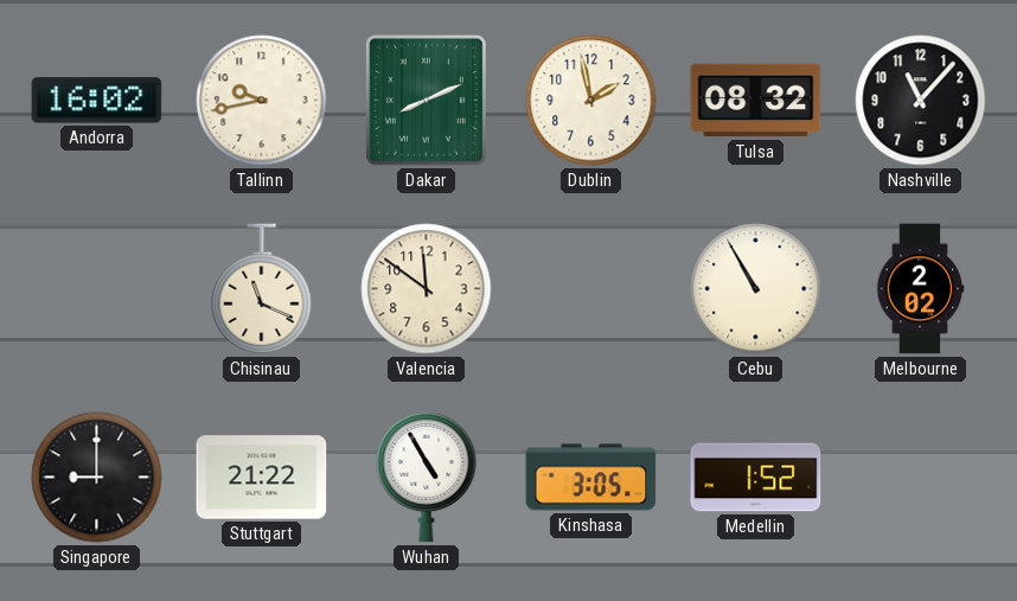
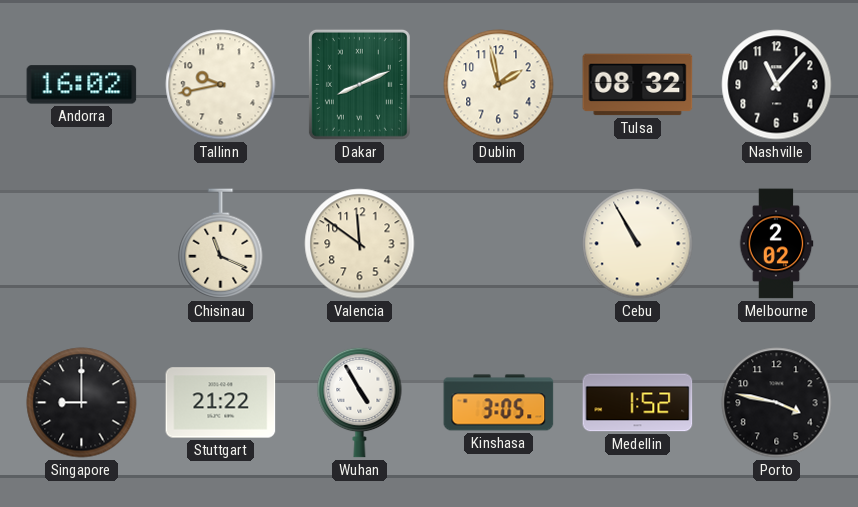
Porto: none -> 3:47
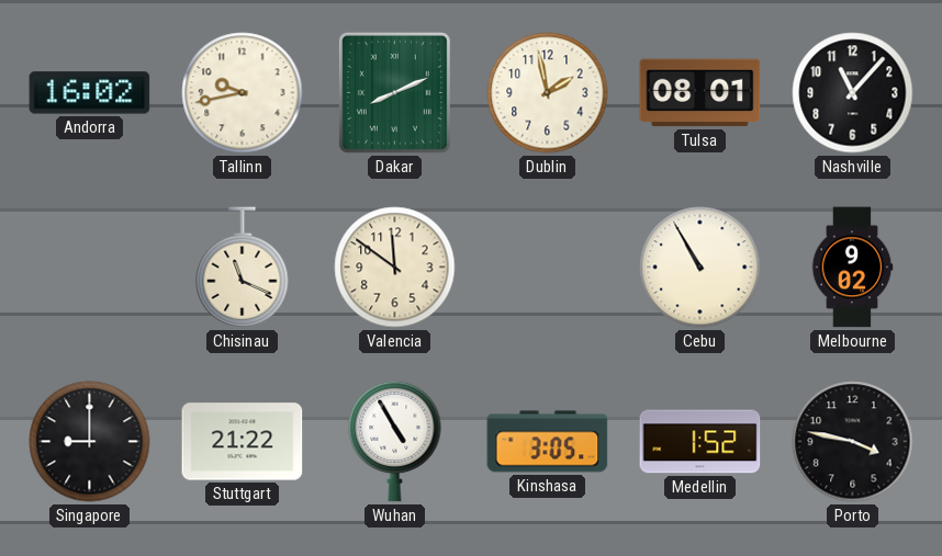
Tulsa: 08:32 -> 08:01
Melbourne: 2:02 -> 9:02
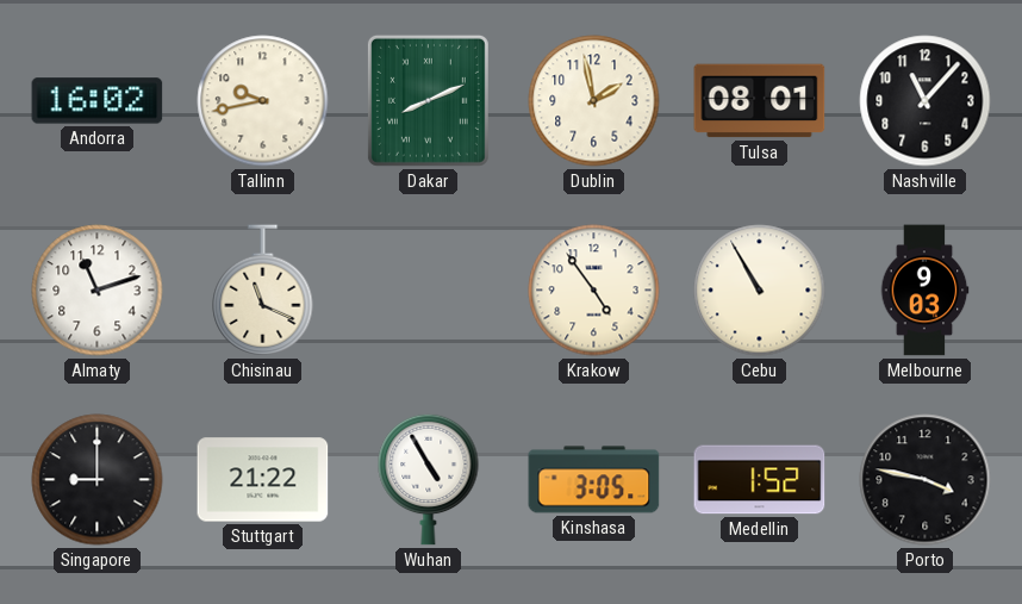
Almaty: none -> 11:12
Valencia: 11:51 -> none
Krakow: none -> 4:54
Melbourne: 9:02 -> 9:03
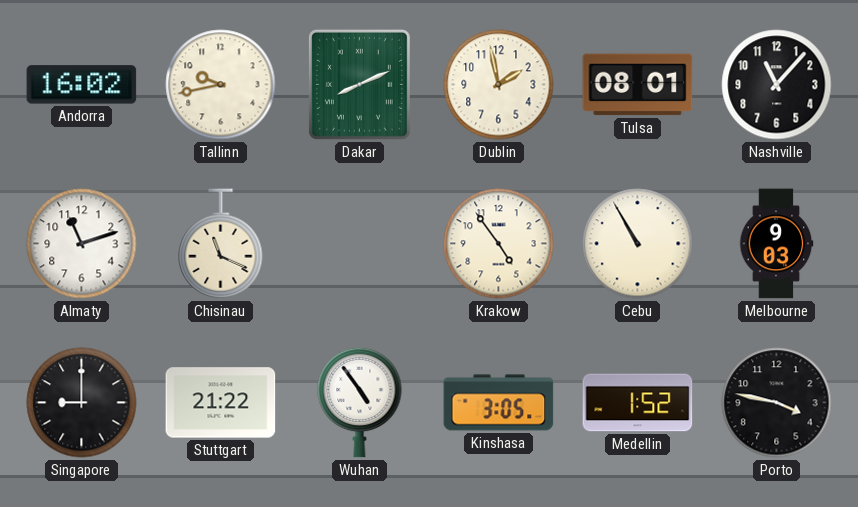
Wuhan: 4:55 -> 4:54
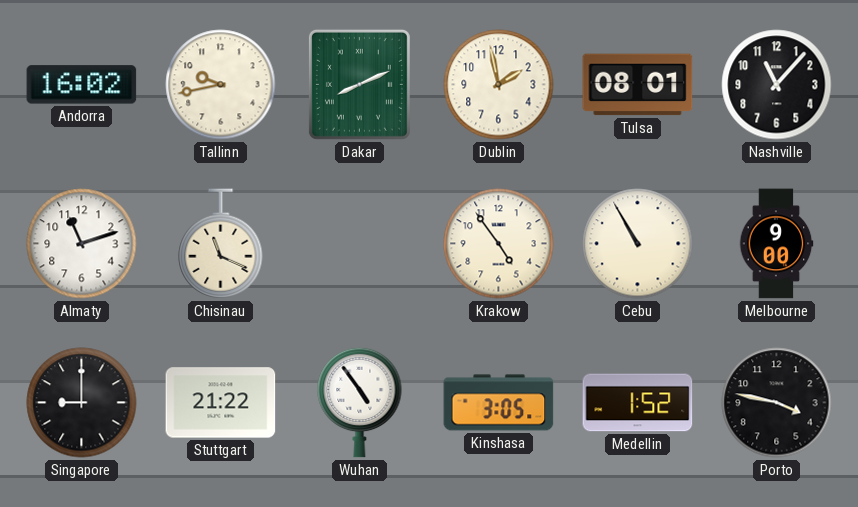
Melbourne: 9:03 -> 9:00
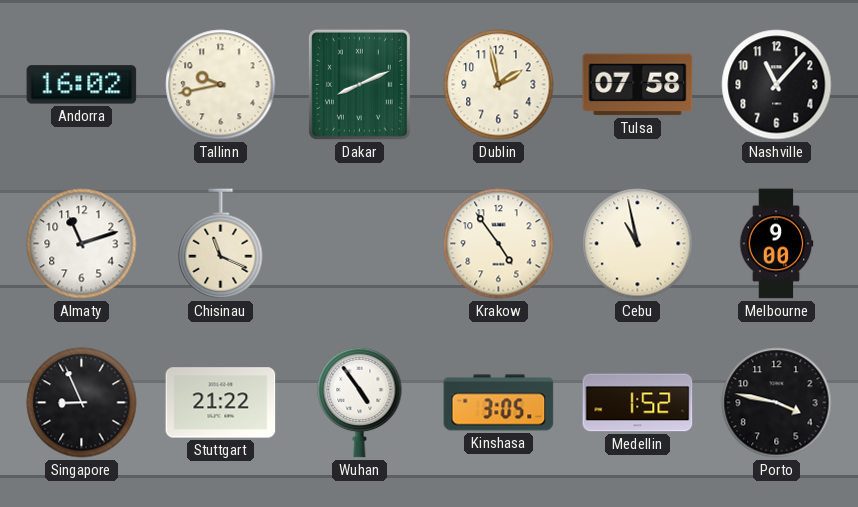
Tulsa: 08:01 -> 07:58
Cebu: 10:55 -> 10:58
Singapore: 9:00 -> 8:56
